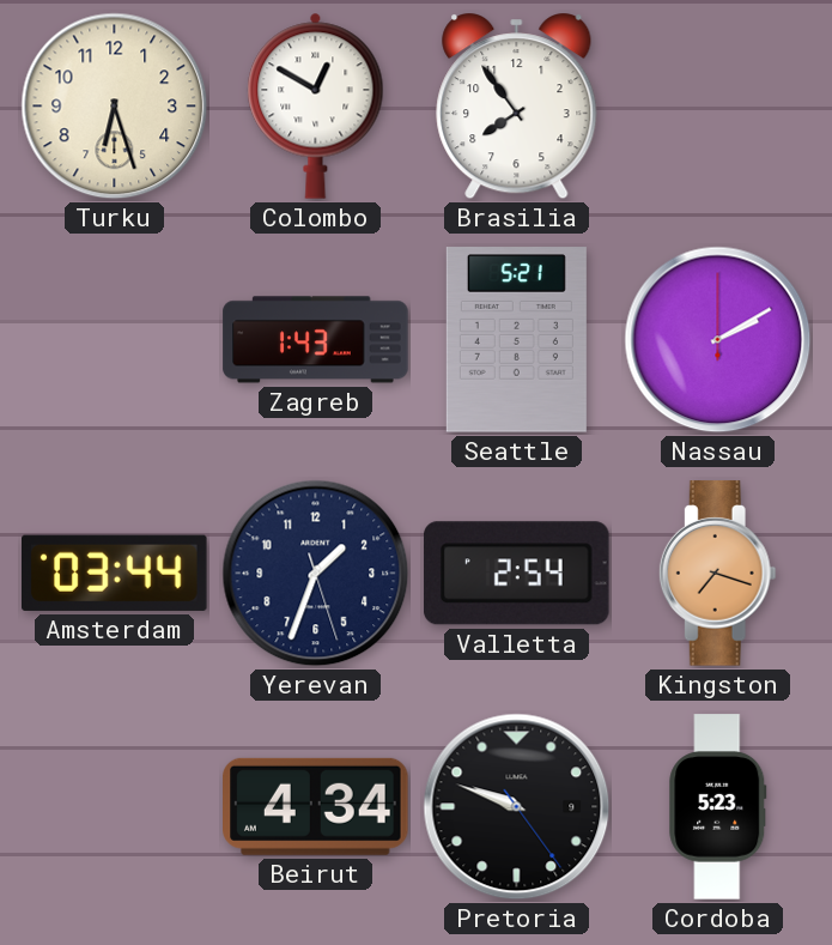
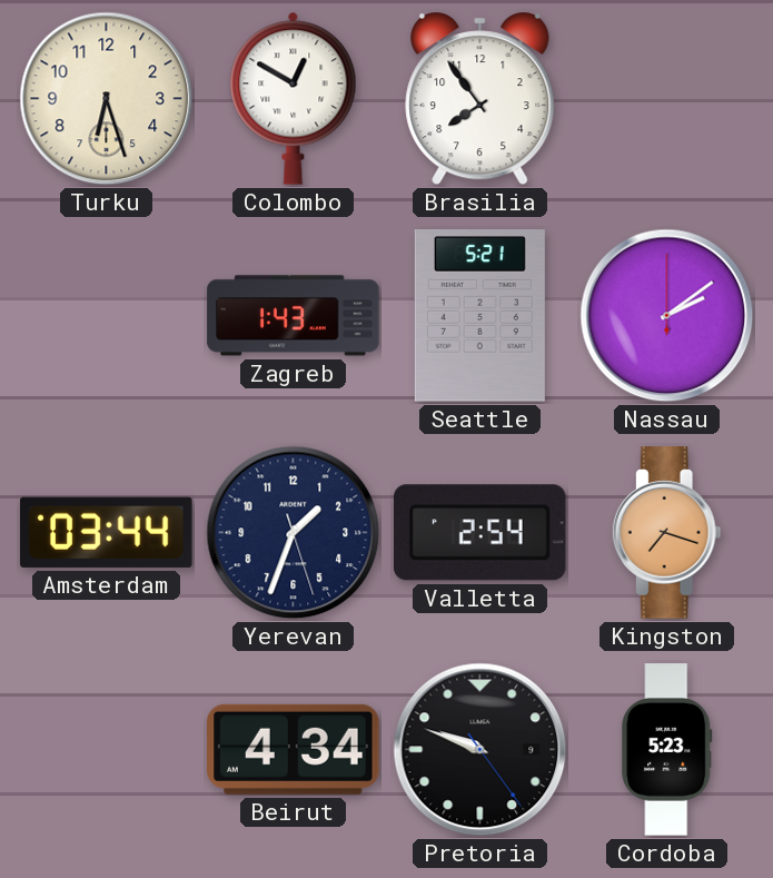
Nassau: 2:10 -> 2:09
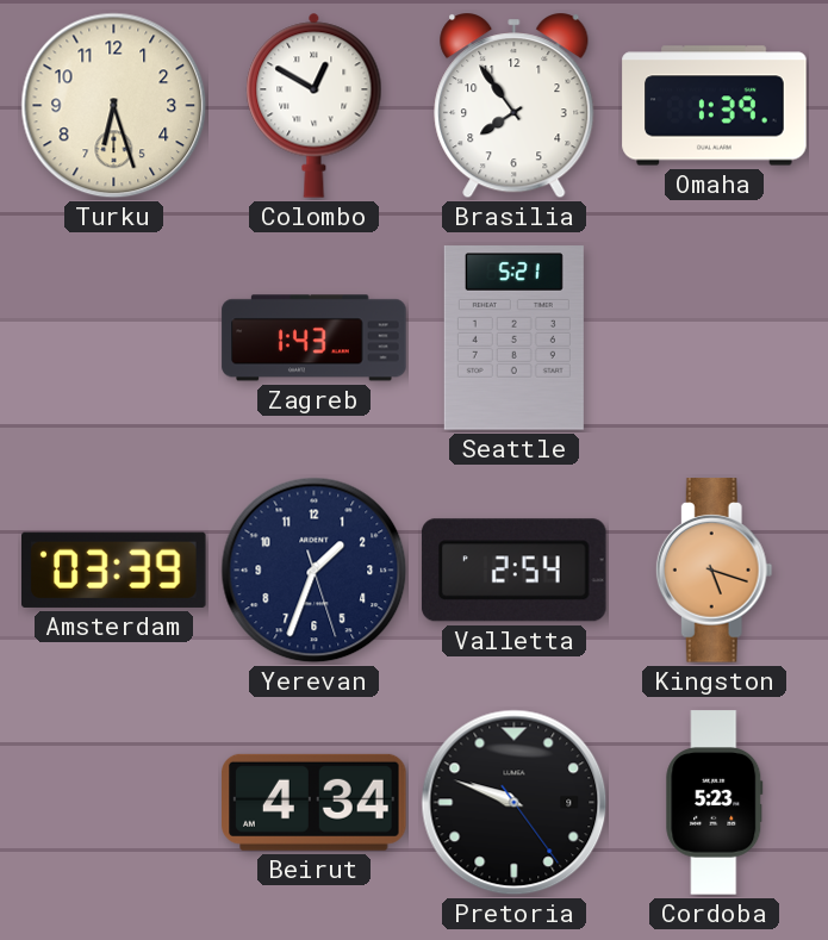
Omaha: none -> 1:39
Nassau: 2:09 -> none
Amsterdam: 03:44 -> 03:39
Kingston: 7:18 -> 5:18
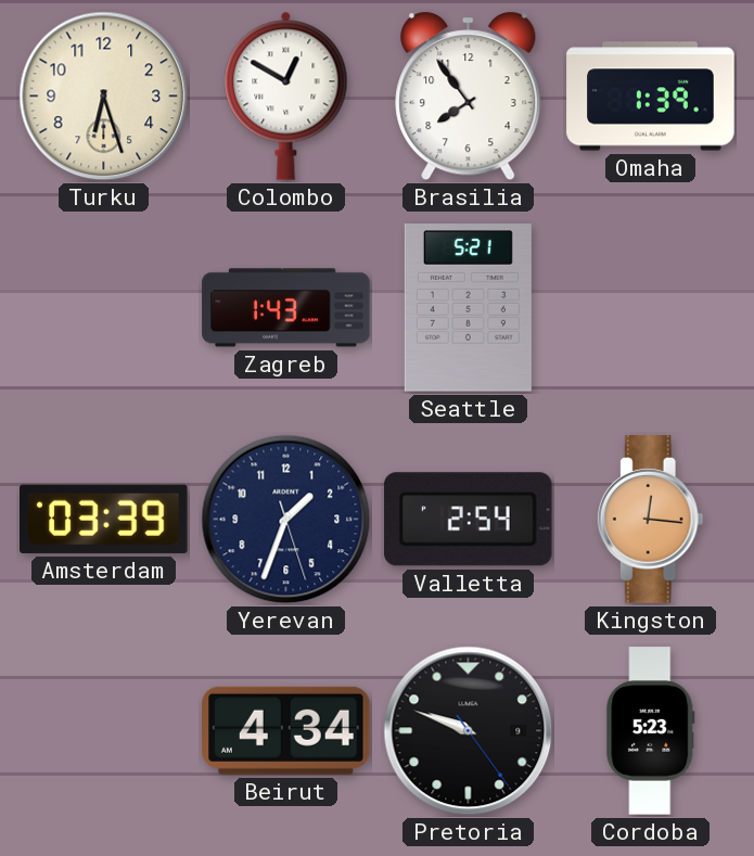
Kingston: 5:18 -> 12:16
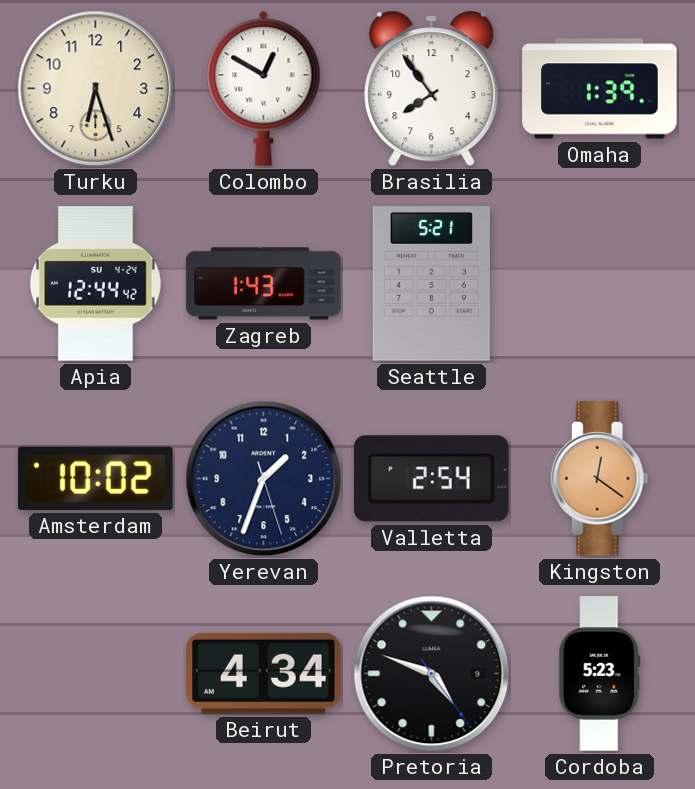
Apia: none -> 12:44
Amsterdam: 03:39 -> 10:02
Kingston: 12:16 -> 12:21
Pretoria: 9:48 -> 4:48
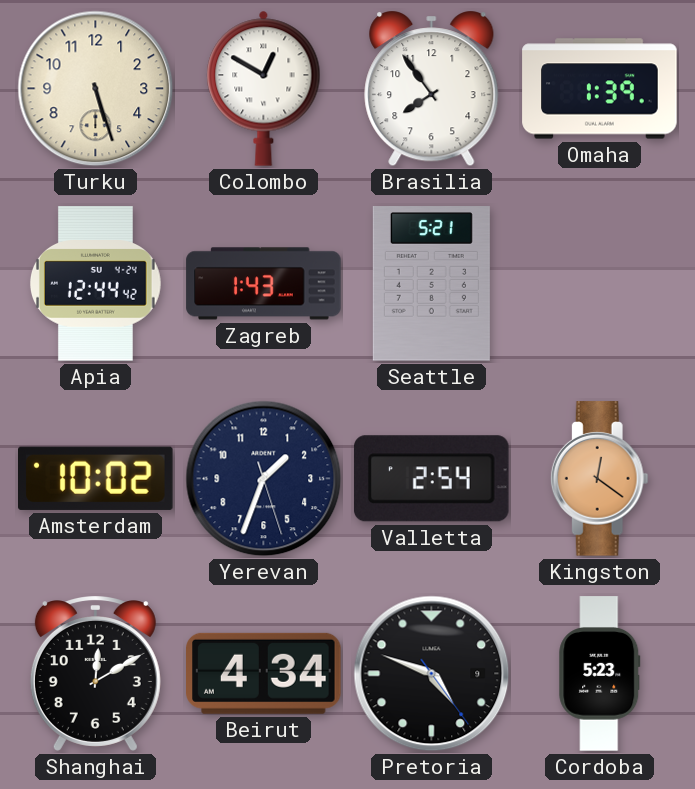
Turku: 6:27 -> 5:27
Shanghai: none -> 12:10
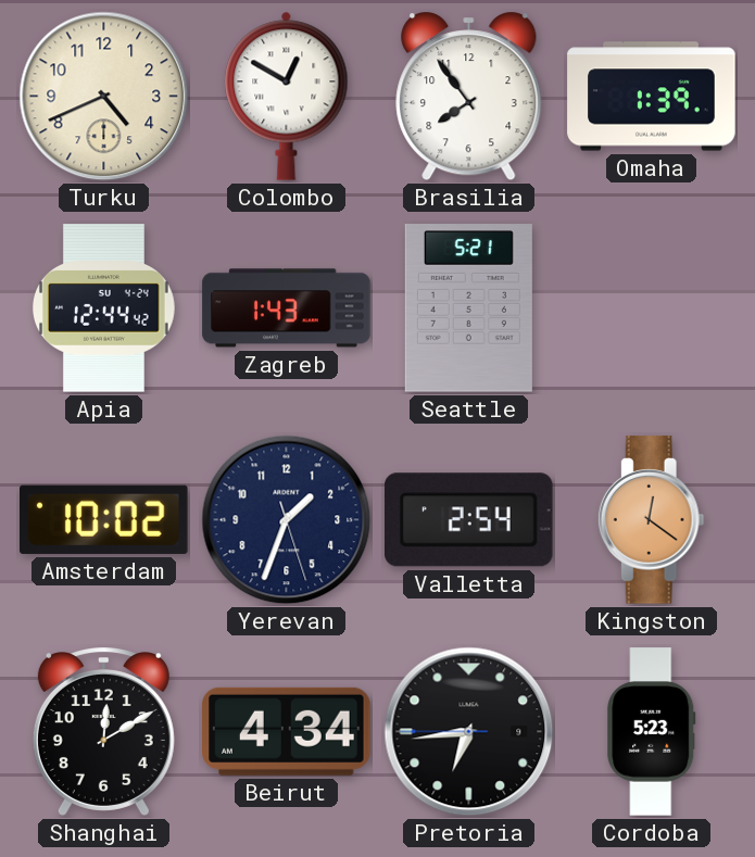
Turku: 5:27 -> 4:41
Pretoria: 4:48 -> 6:43
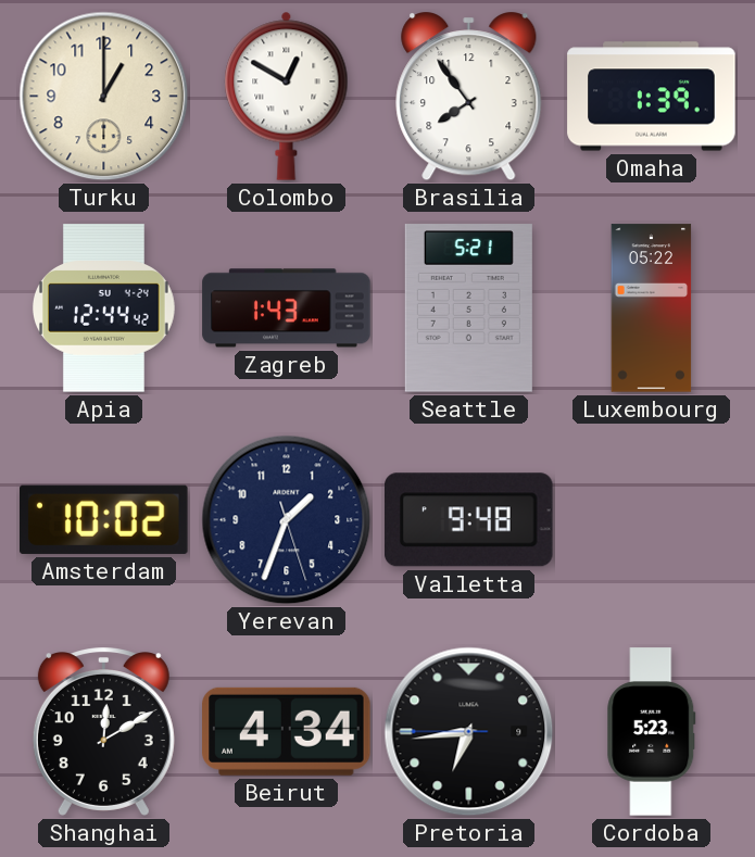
Turku: 4:41 -> 1:00
Luxembourg: none -> 05:22
Valletta: 2:54 -> 9:48
Kingston: 12:21 -> none
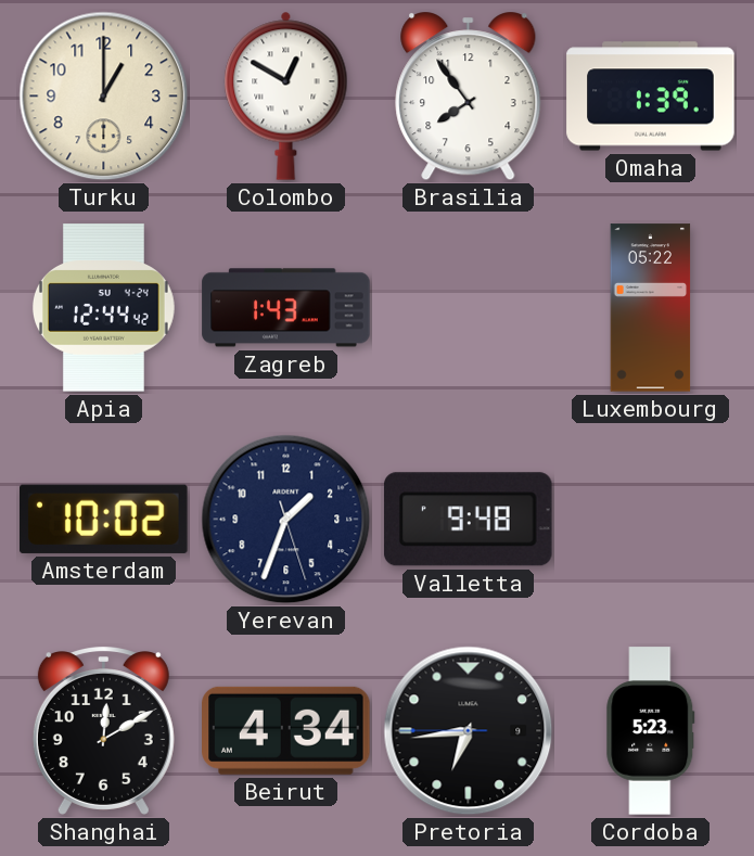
Seattle: 5:21 -> none
